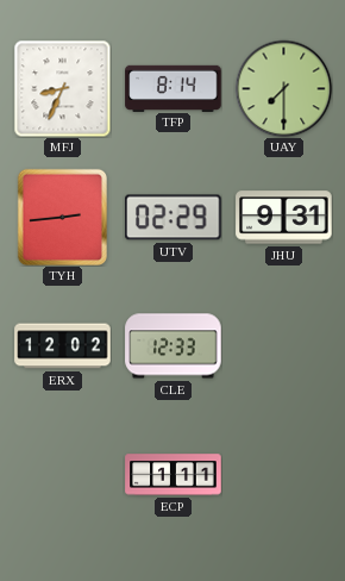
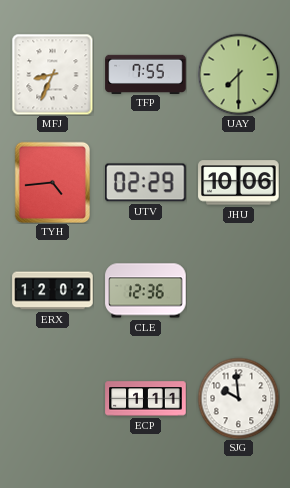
TFP: 8:14 -> 7:55
TYH: 2:44 -> 4:44
JHU: 9:31 -> 10:06
CLE: 12:33 -> 12:36
SJG: none -> 9:59
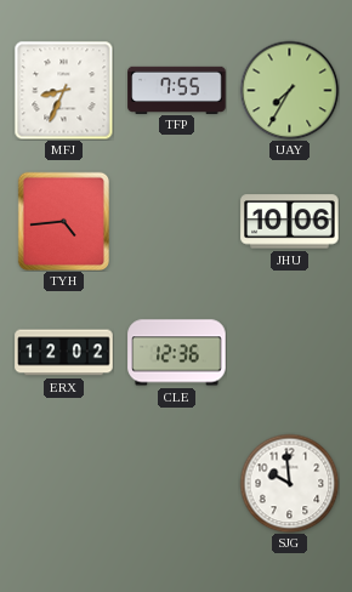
UAY: 7:30 -> 7:35
UTV: 02:29 -> none
ECP: 1:11 -> none
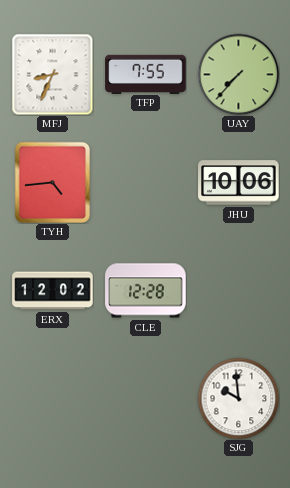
UAY: 7:35 -> 7:37
CLE: 12:36 -> 12:28
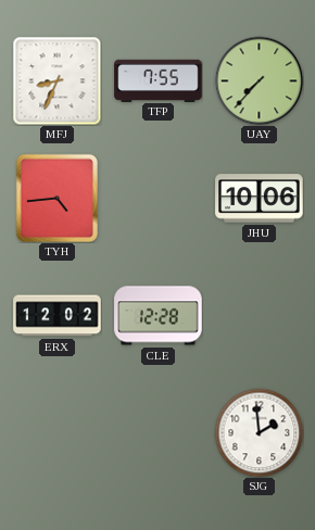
SJG: 9:59 -> 1:59
